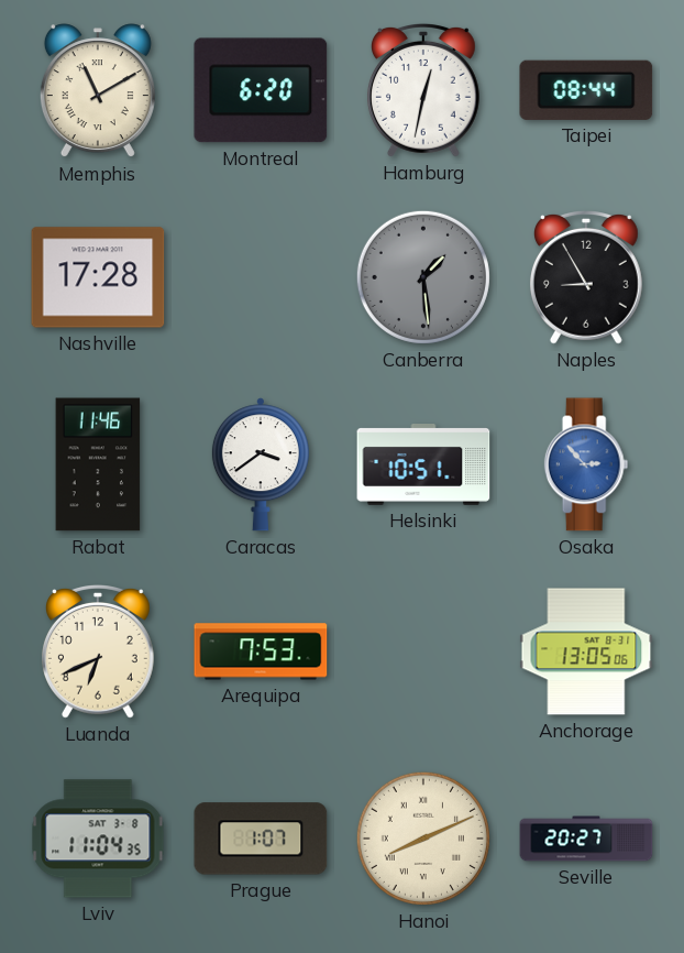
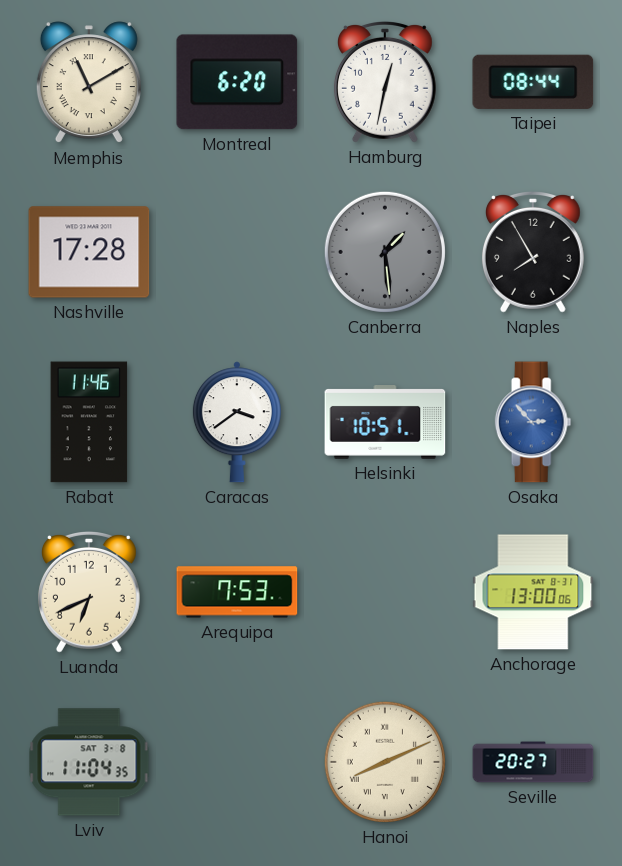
Naples: 8:55 -> 7:55
Anchorage: 13:05 -> 13:00
Prague: 1:07 -> none
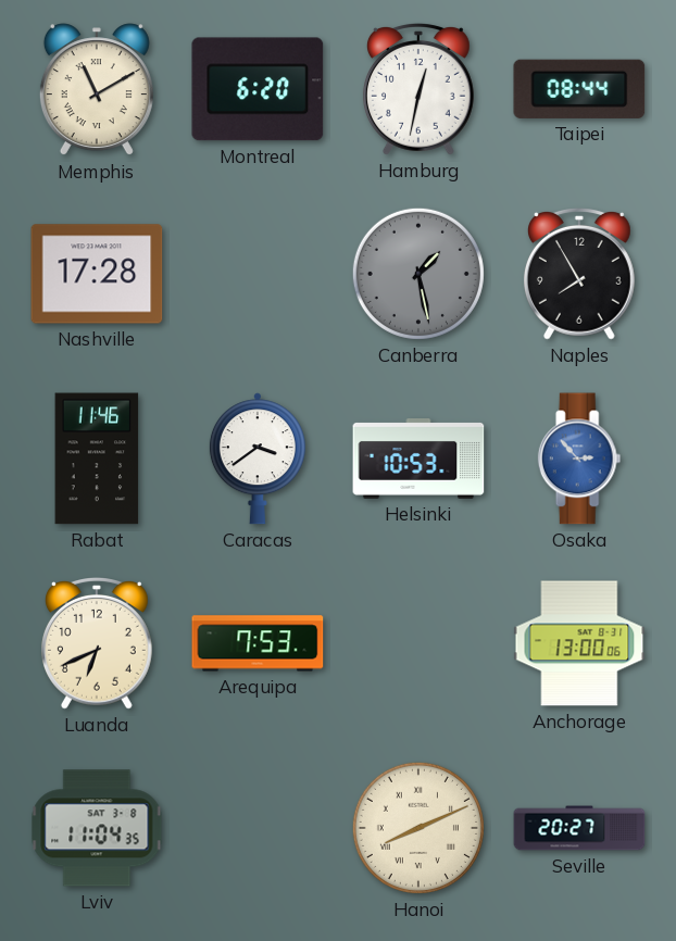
Canberra: 1:29 -> 1:28
Helsinki: 10:51 -> 10:53
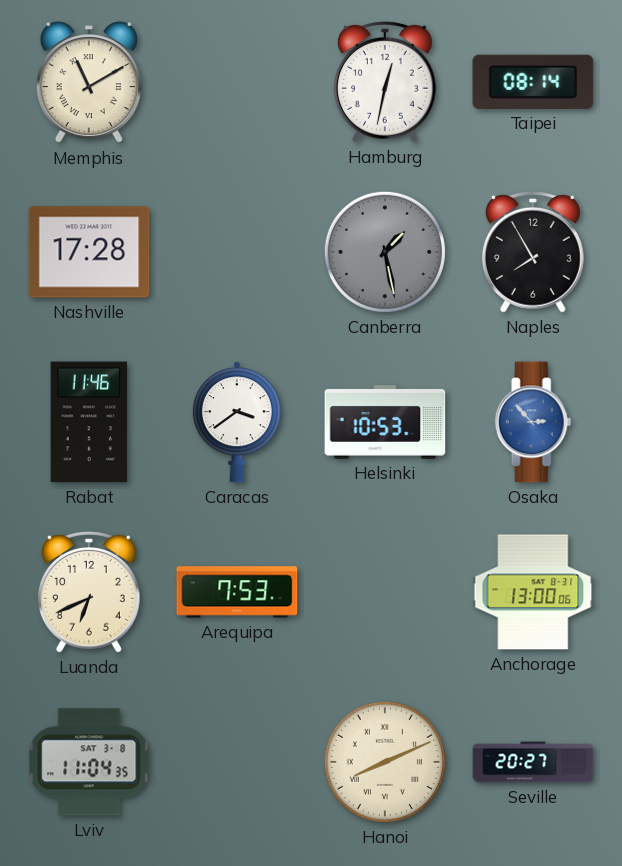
Montreal: 6:20 -> none
Taipei: 08:44 -> 08:14
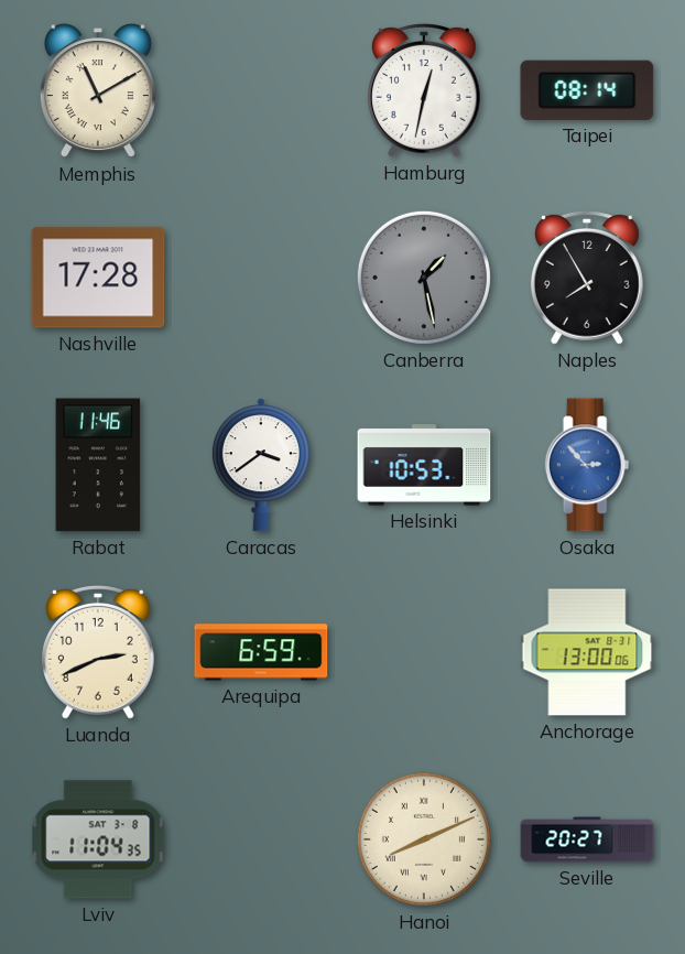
Luanda: 6:41 -> 2:41
Arequipa: 7:53 -> 6:59
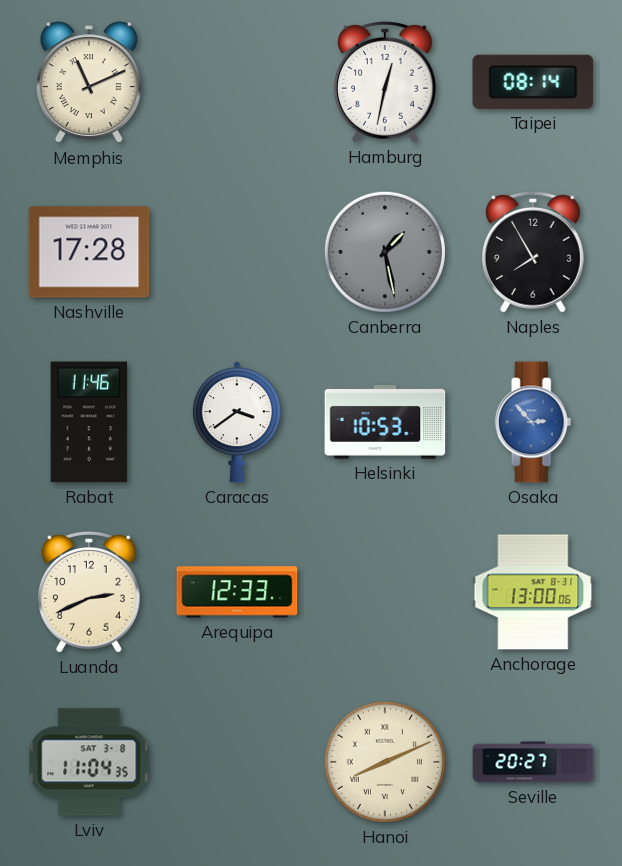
Memphis: 11:10 -> 11:11
Arequipa: 6:59 -> 12:33
